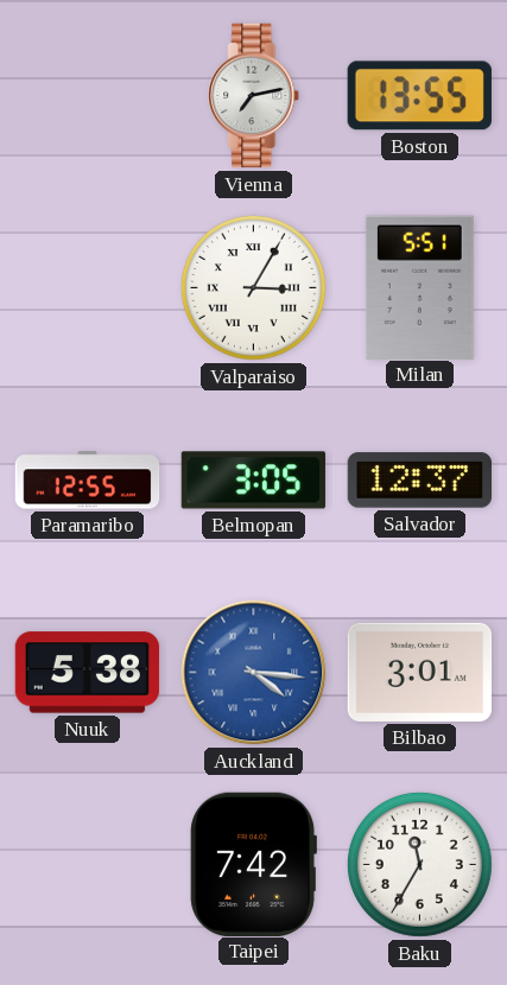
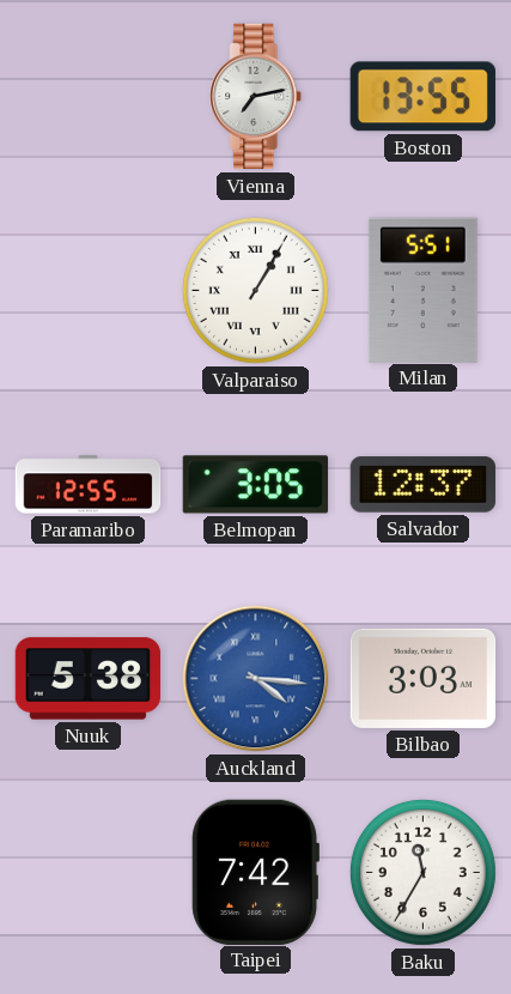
Valparaiso: 3:05 -> 1:05
Bilbao: 3:01 -> 3:03
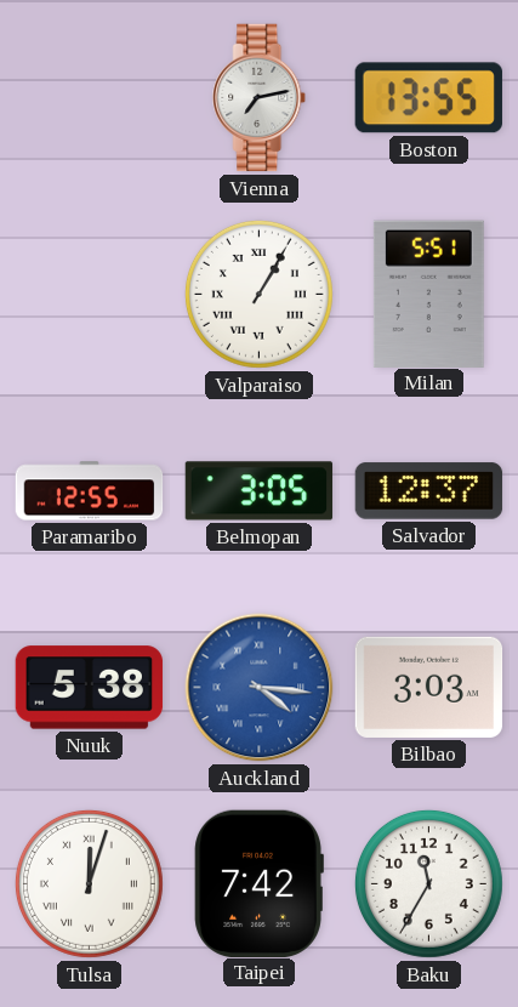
Tulsa: none -> 12:03
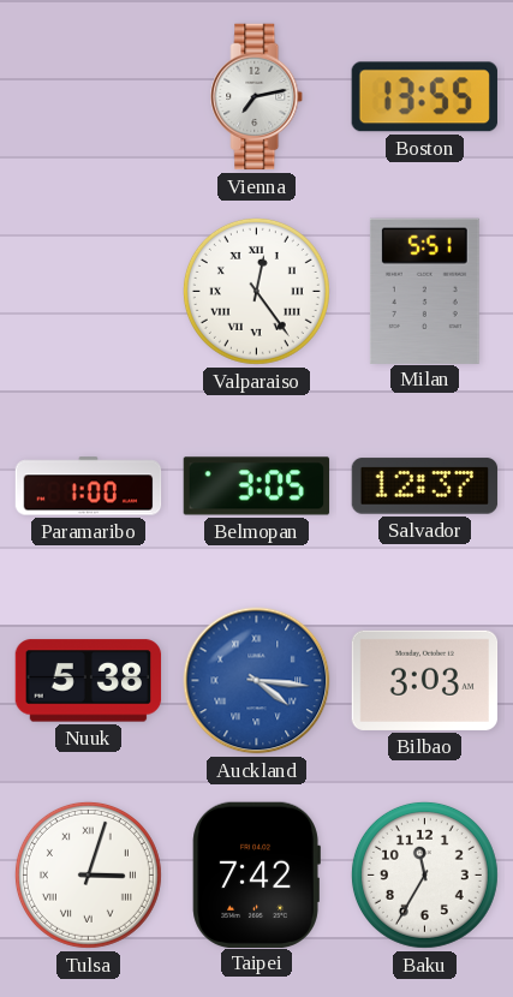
Valparaiso: 1:05 -> 12:24
Paramaribo: 12:55 -> 1:00
Tulsa: 12:03 -> 3:03
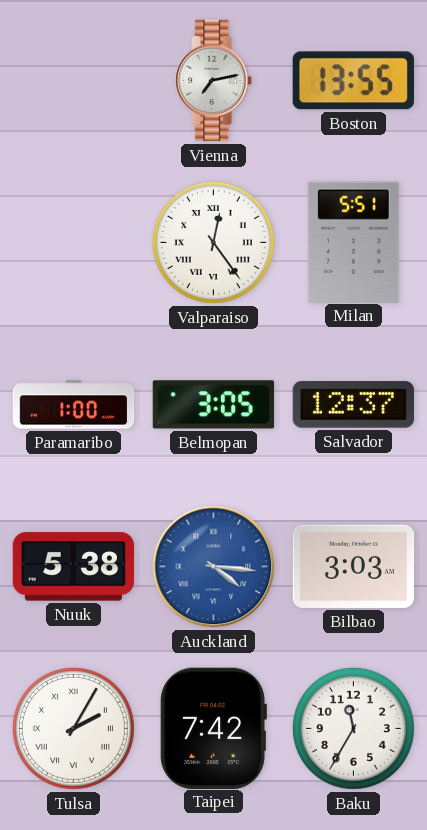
Tulsa: 3:03 -> 2:05
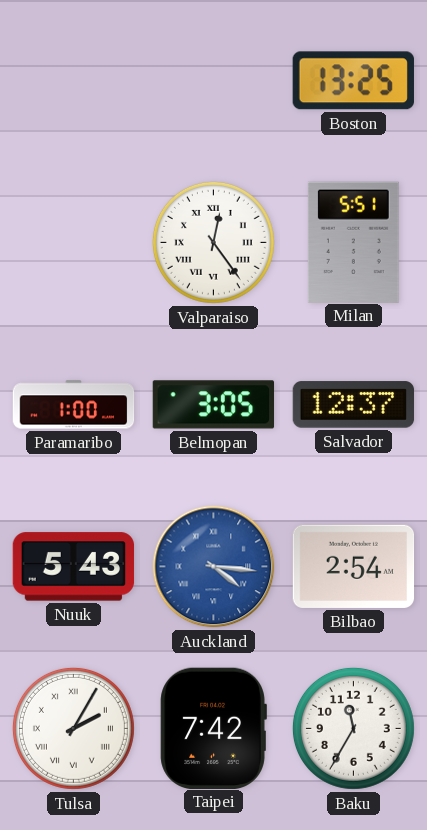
Vienna: 7:13 -> none
Boston: 13:55 -> 13:25
Nuuk: 5:38 -> 5:43
Bilbao: 3:03 -> 2:54
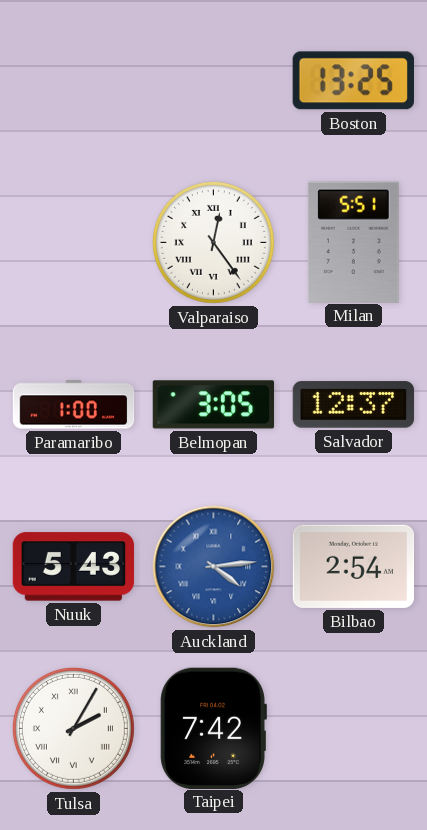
Auckland: 4:16 -> 4:14
Baku: 11:35 -> none
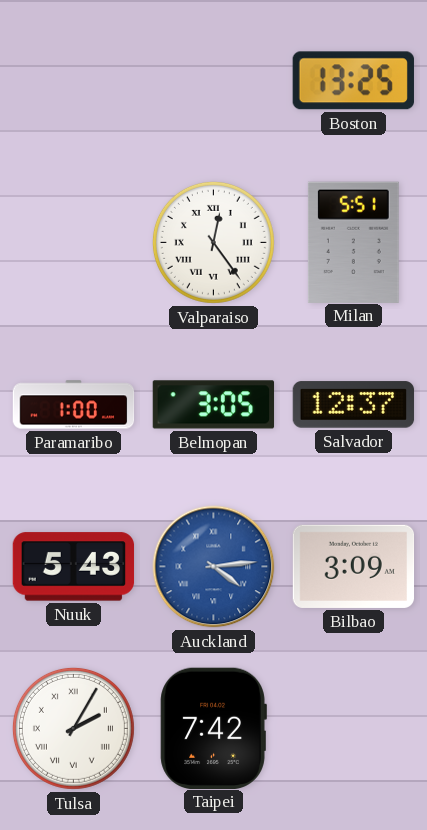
Bilbao: 2:54 -> 3:09
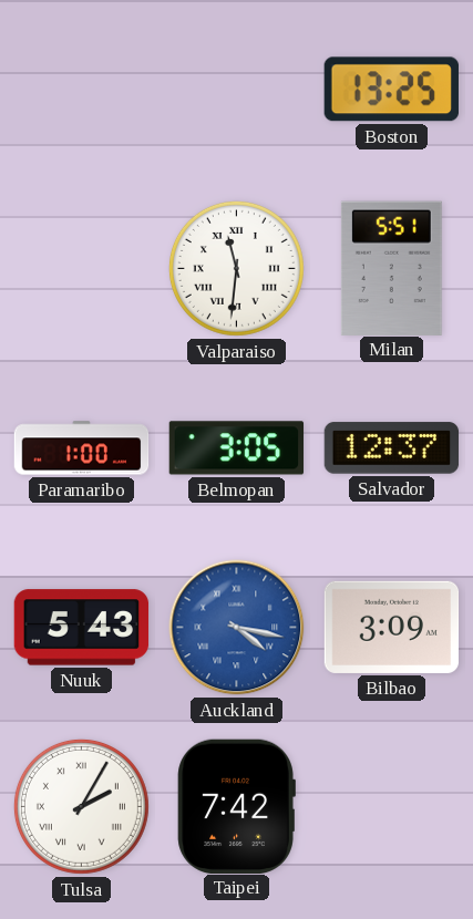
Valparaiso: 12:24 -> 11:31
Auckland: 4:14 -> 4:17
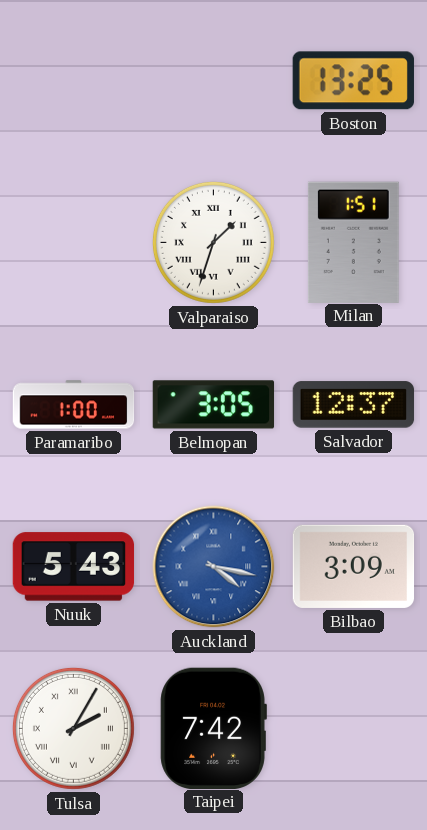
Valparaiso: 11:31 -> 1:33
Milan: 5:51 -> 1:51
